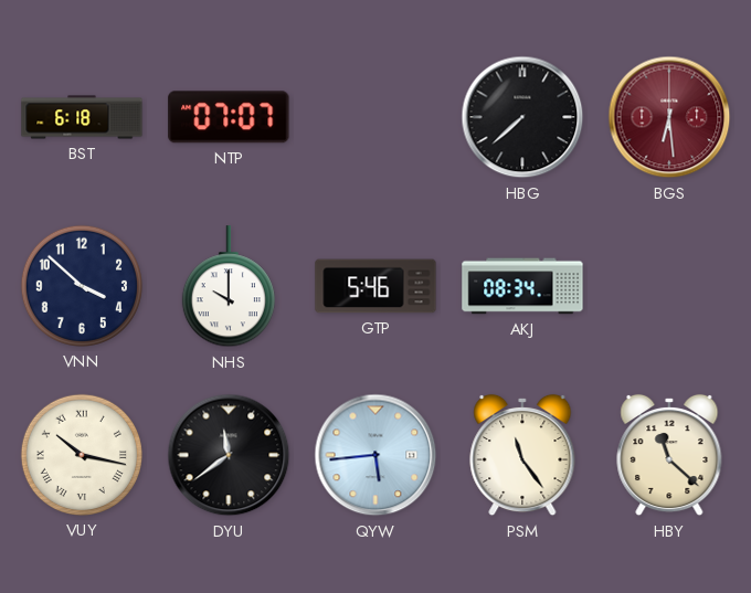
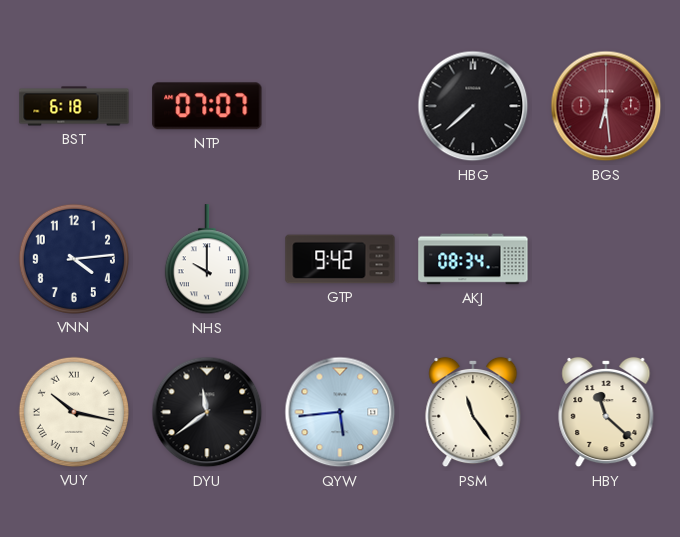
VNN: 3:52 -> 4:14
GTP: 5:46 -> 9:42
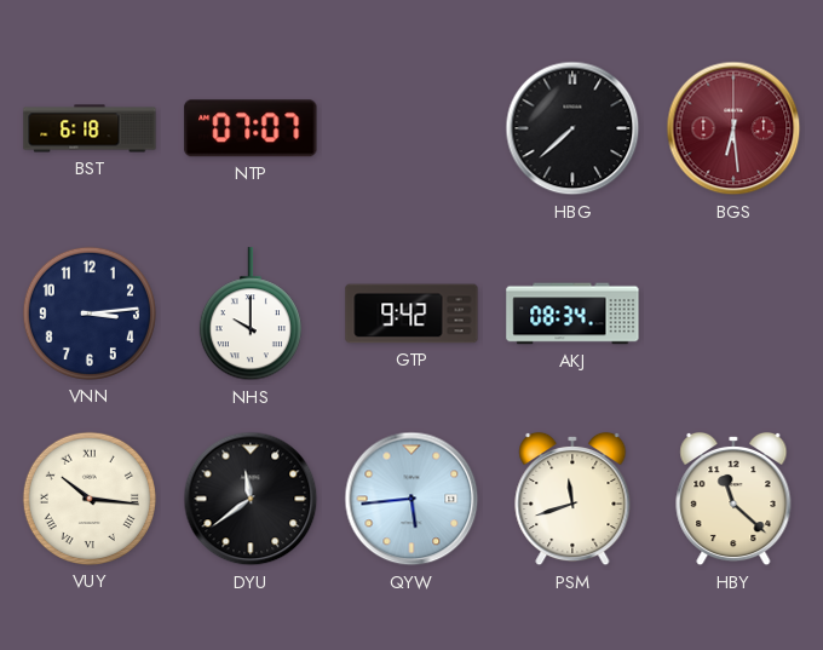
VNN: 4:14 -> 3:14
VUY: 10:17 -> 10:16
PSM: 11:24 -> 11:42
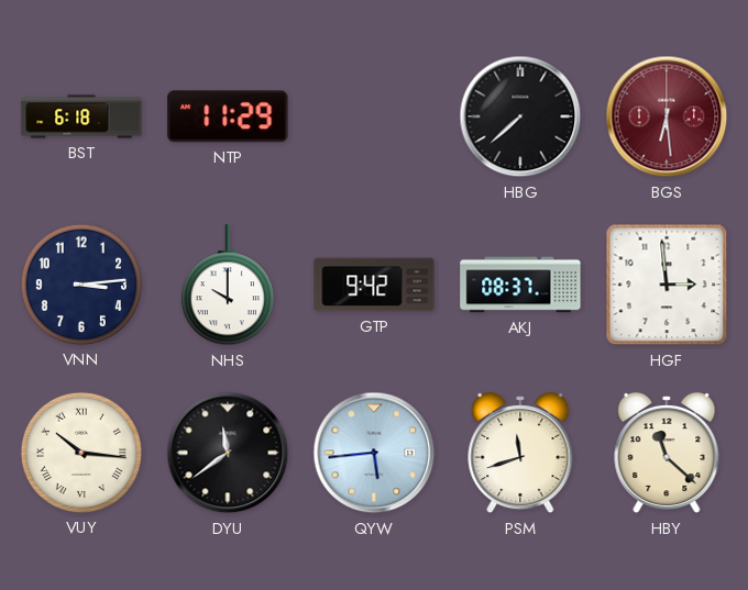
NTP: 07:07 -> 11:29
AKJ: 08:34 -> 08:37
HGF: none -> 2:59
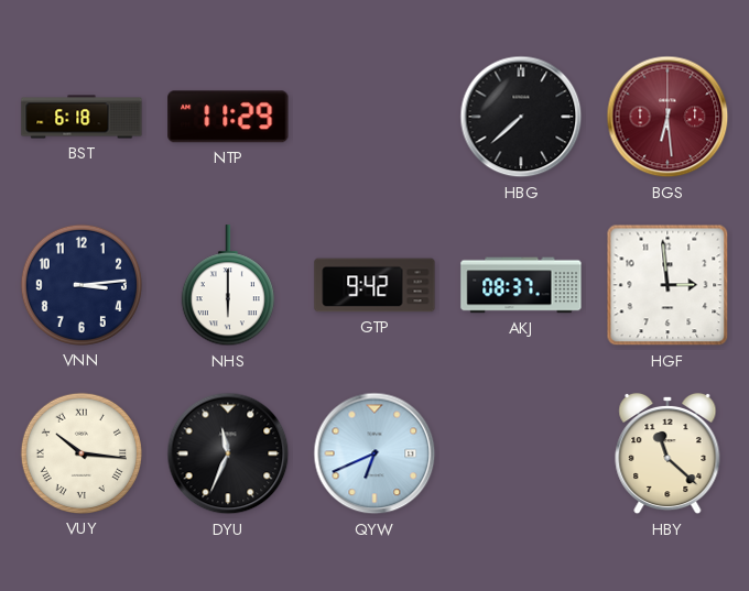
NHS: 10:00 -> 6:00
DYU: 11:39 -> 11:34
QYW: 5:44 -> 6:41
PSM: 11:42 -> none
